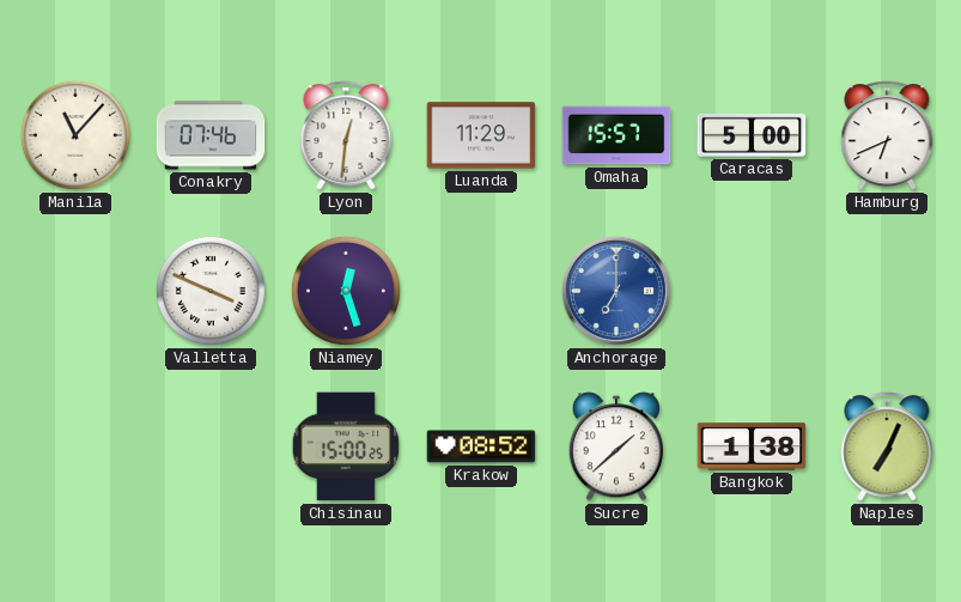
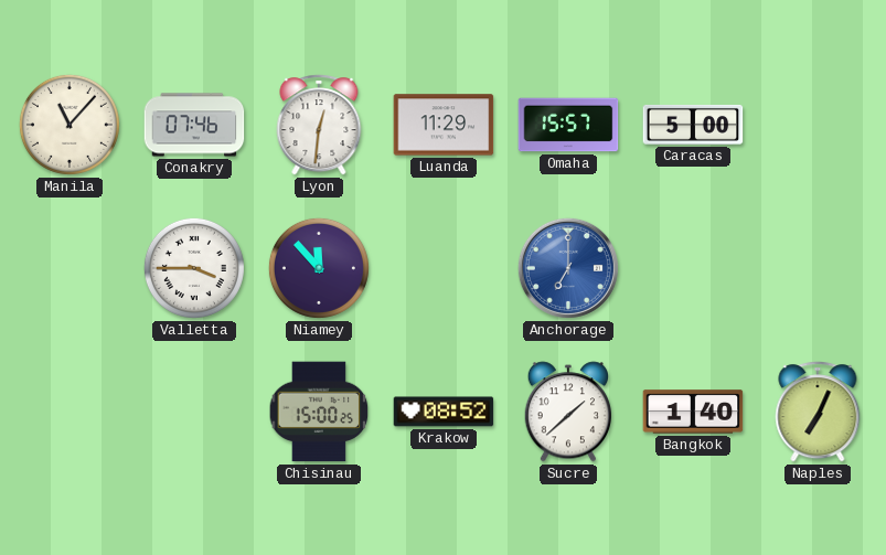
Hamburg: 6:41 -> none
Valletta: 3:49 -> 3:45
Niamey: 12:27 -> 11:53
Bangkok: 1:38 -> 1:40
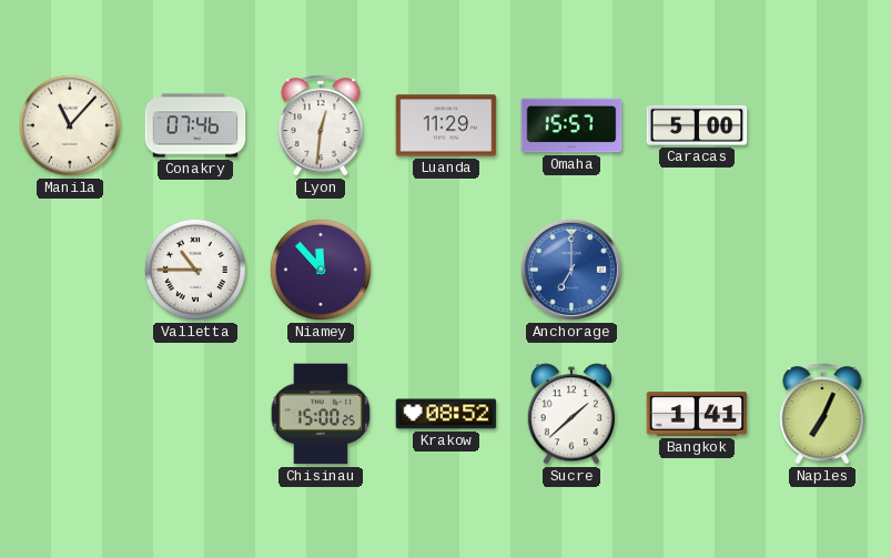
Valletta: 3:45 -> 10:45
Bangkok: 1:40 -> 1:41
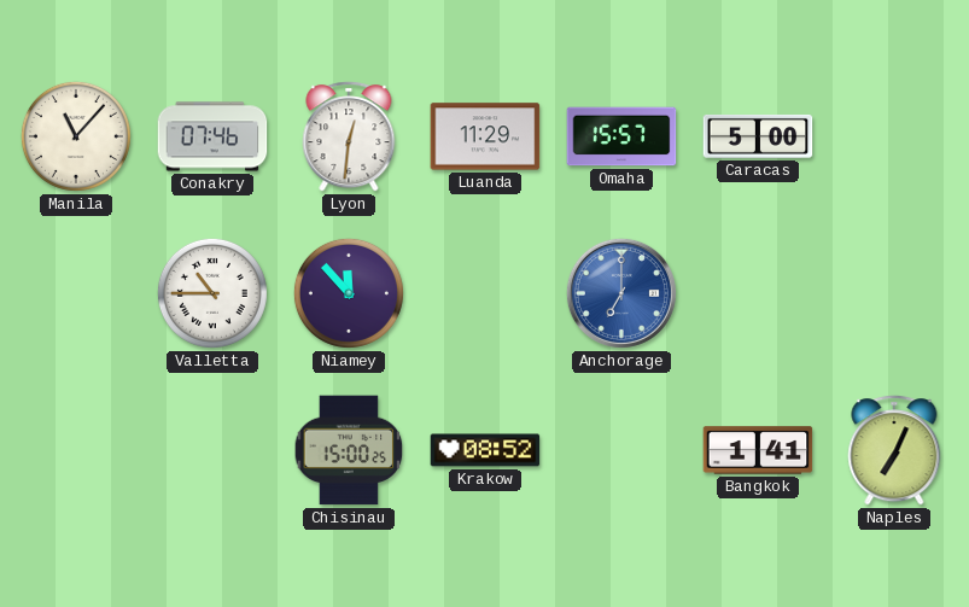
Sucre: 1:38 -> none
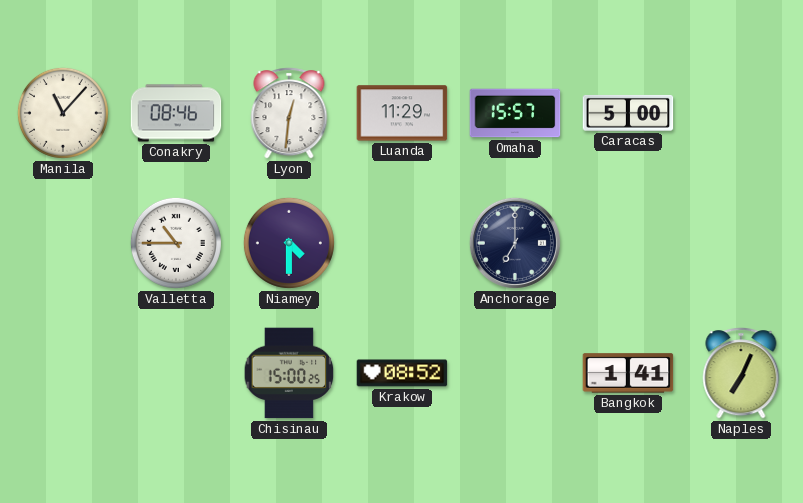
Conakry: 07:46 -> 08:46
Niamey: 11:53 -> 4:30
Anchorage dial: blue -> navy
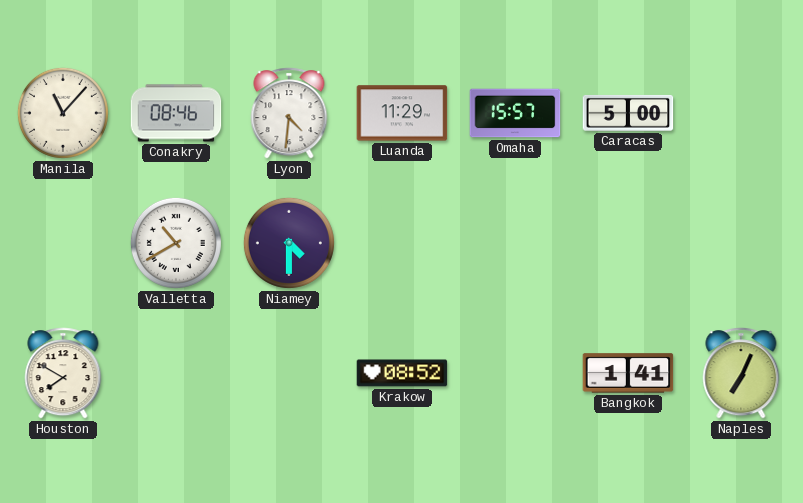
Lyon: 12:31 -> 4:31
Valletta: 10:45 -> 10:40
Anchorage: 7:00 -> none
Houston: none -> 7:50
Chisinau: 15:00 -> none
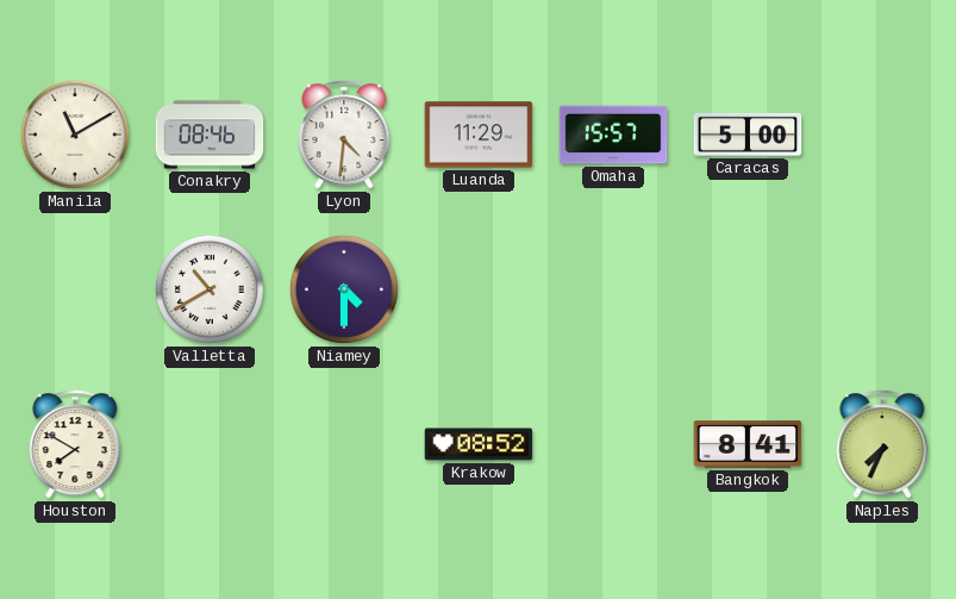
Manila: 11:07 -> 11:10
Bangkok: 1:41 -> 8:41
Naples: 7:04 -> 7:34
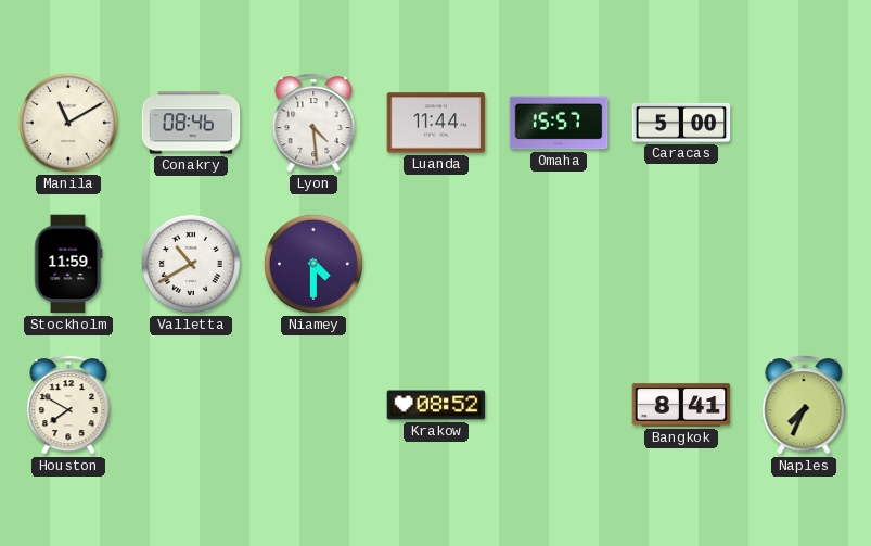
Lyon: 4:31 -> 4:29
Luanda: 11:29 -> 11:44
Stockholm: none -> 11:59
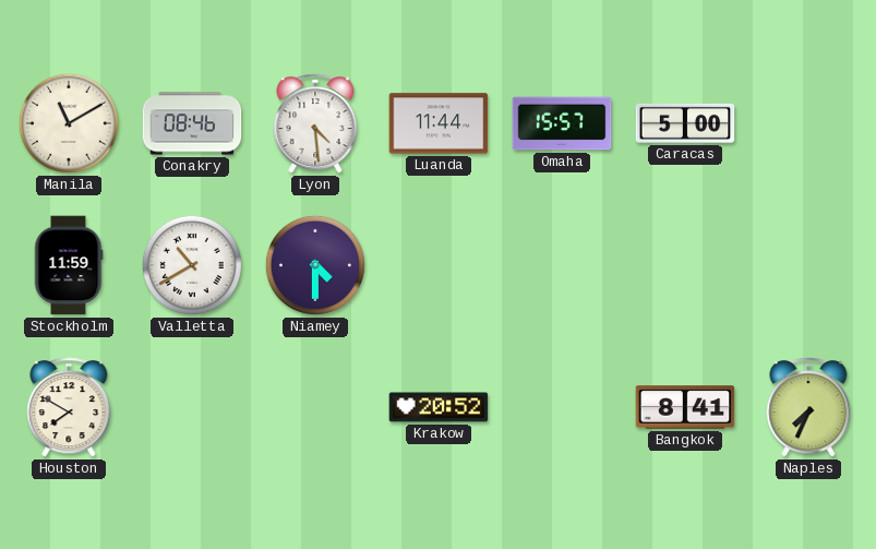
Krakow: 08:52 -> 20:52
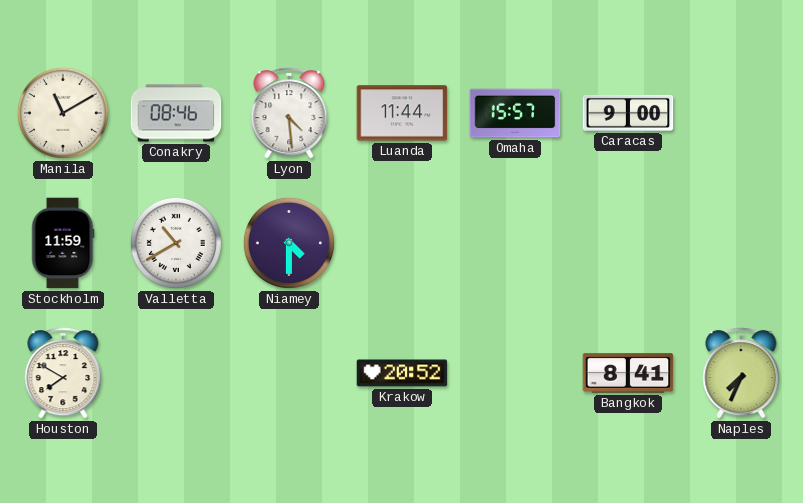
Caracas: 5:00 -> 9:00
